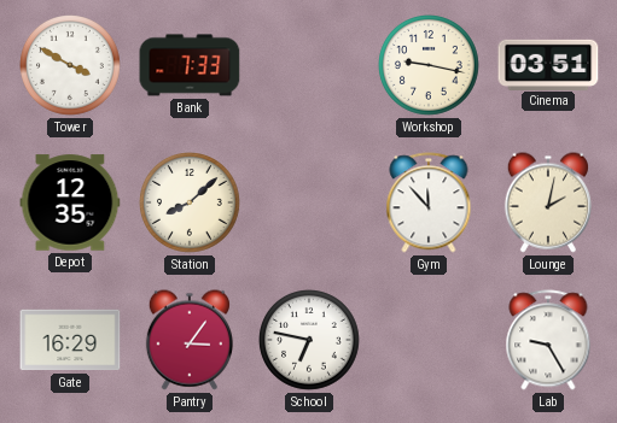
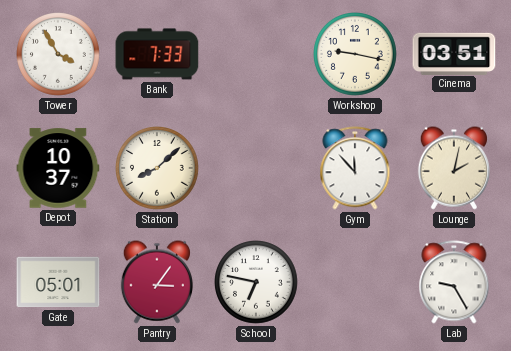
Tower: 3:50 -> 3:55
Depot: 12:35 -> 10:37
Gate: 16:29 -> 05:01
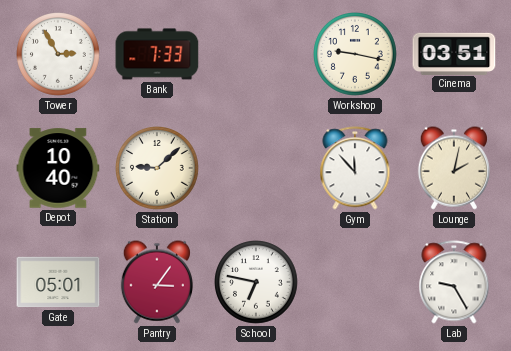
Tower: 3:55 -> 2:55
Depot: 10:37 -> 10:40
Station: 8:08 -> 9:08
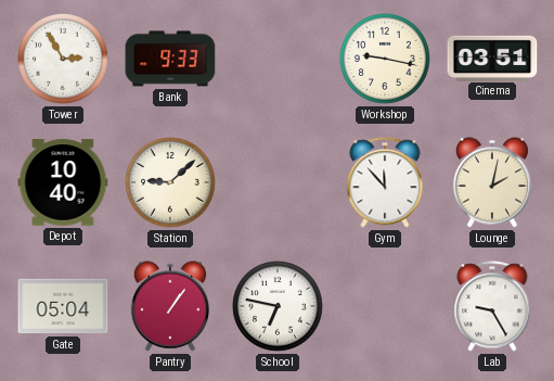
Bank: 7:33 -> 9:33
Gate: 05:01 -> 05:04
Pantry: 3:06 -> 1:06
